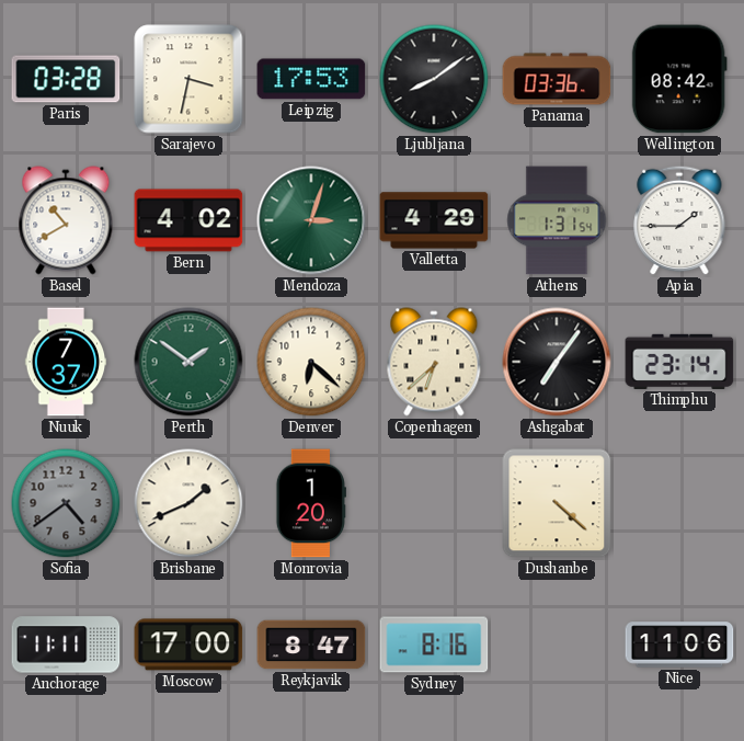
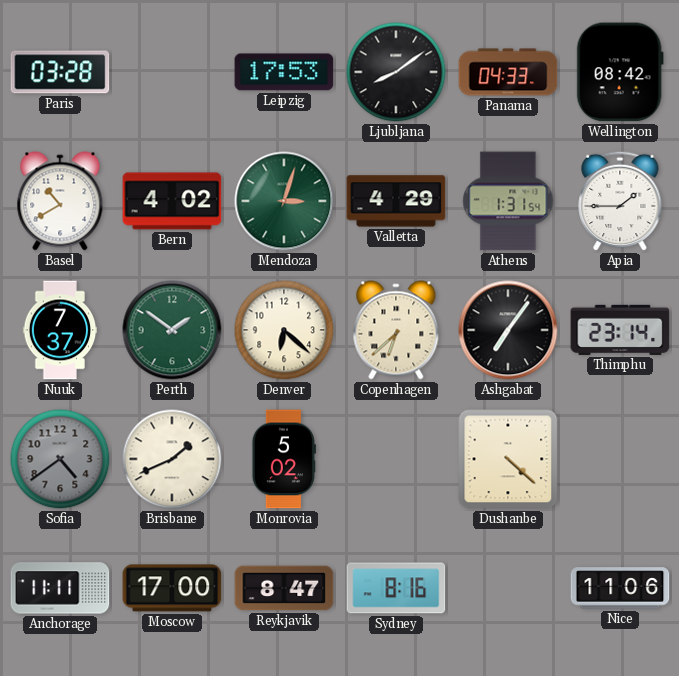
Sarajevo: 3:32 -> none
Panama: 03:36 -> 04:33
Monrovia: 1:20 -> 5:02
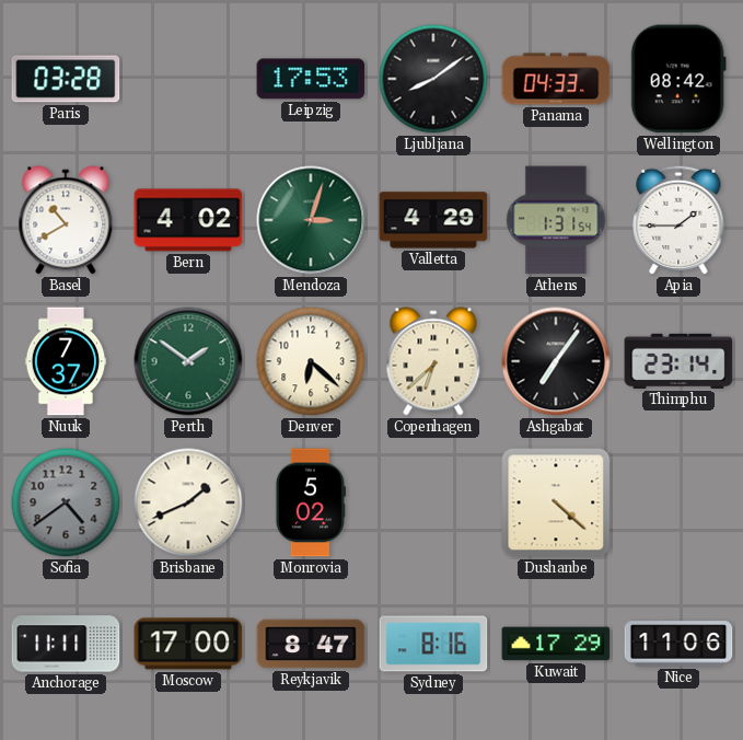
Kuwait: none -> 17:29
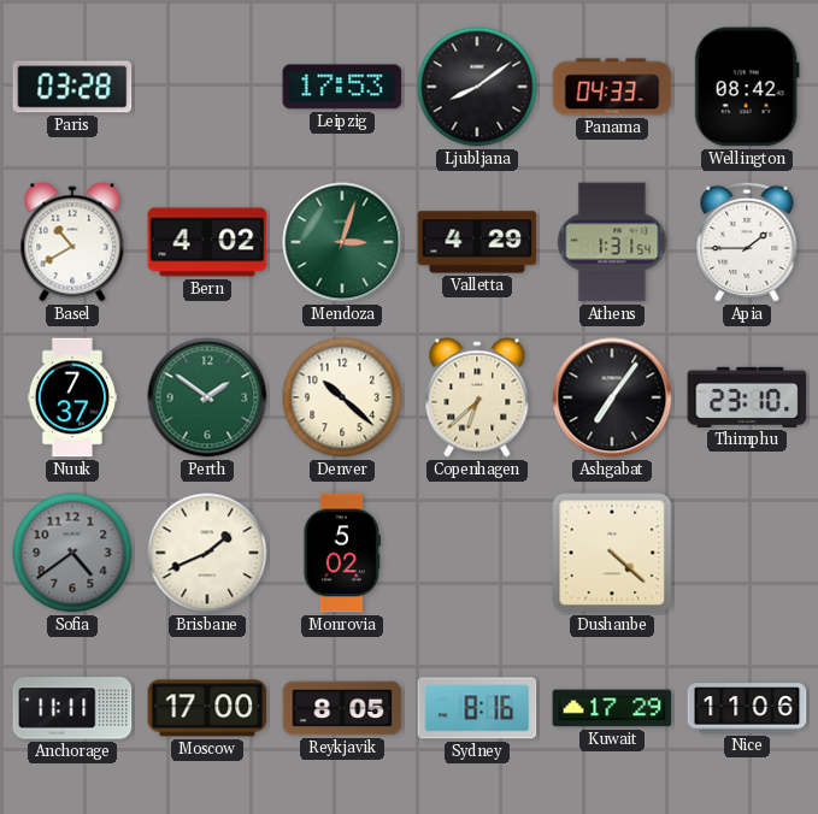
Denver: 6:22 -> 10:22
Thimphu: 23:14 -> 23:10
Reykjavik: 8:47 -> 8:05
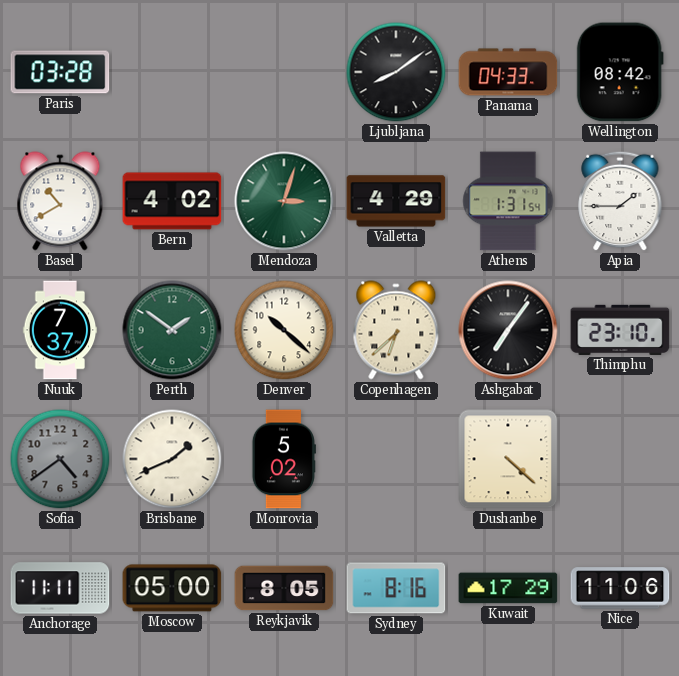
Leipzig: 17:53 -> none
Moscow: 17:00 -> 05:00
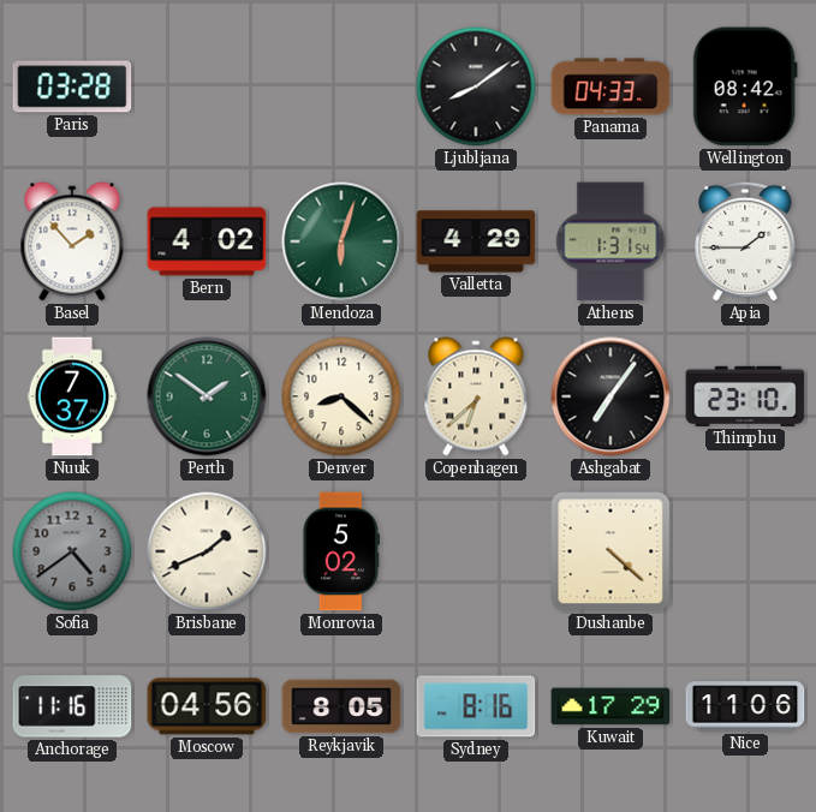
Basel: 10:40 -> 1:53
Mendoza: 3:03 -> 6:03
Denver: 10:22 -> 8:22
Anchorage: 11:11 -> 11:16
Moscow: 05:00 -> 04:56
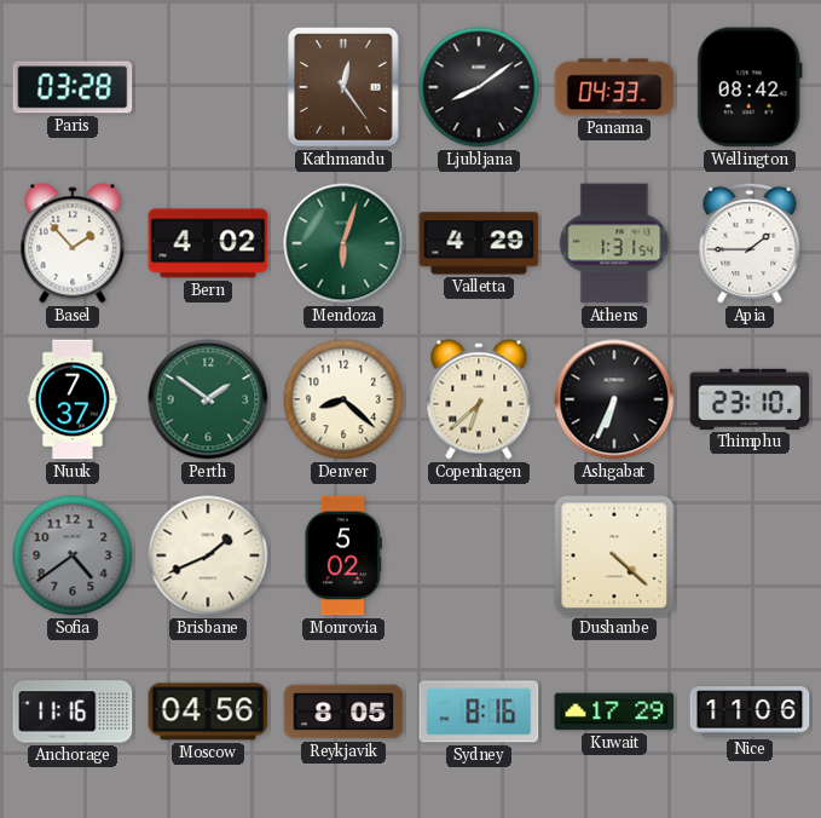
Kathmandu: none -> 12:24
Ashgabat: 7:06 -> 6:34
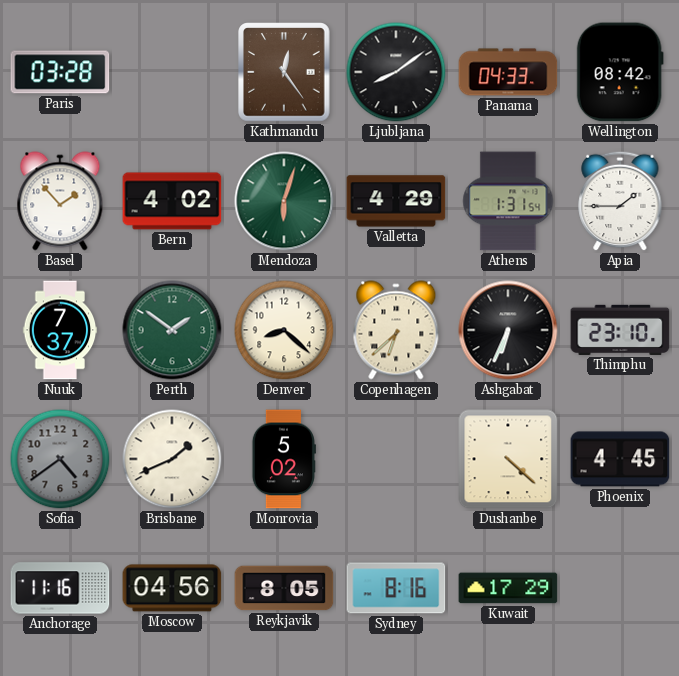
Phoenix: none -> 4:45
Nice: 11:06 -> none
